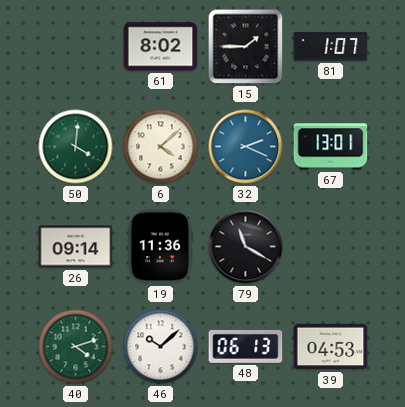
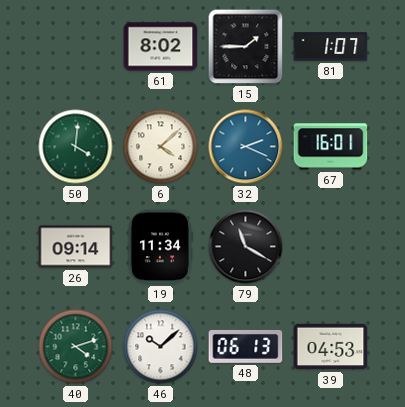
67: 13:01 -> 16:01
19: 11:36 -> 11:34
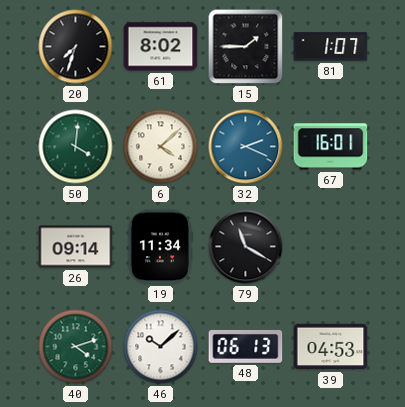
20: none -> 7:33
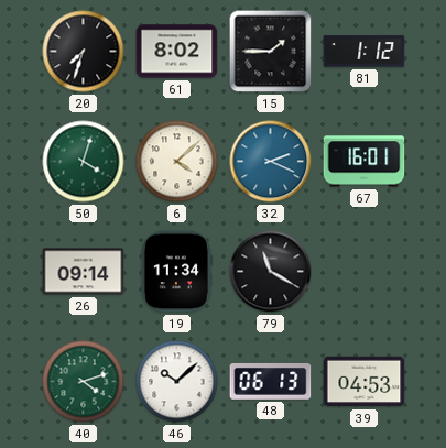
81: 1:07 -> 1:12
50: 4:01 -> 4:03
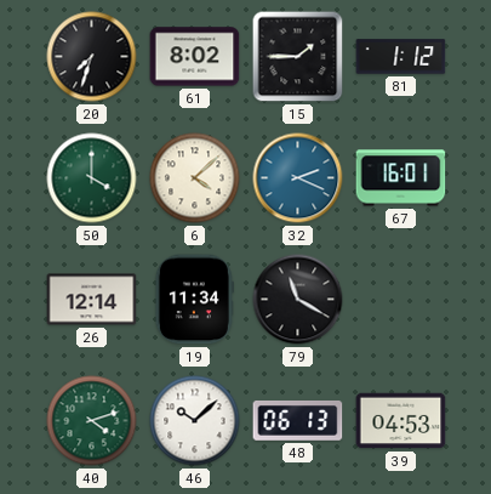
50: 4:03 -> 4:00
26: 09:14 -> 12:14
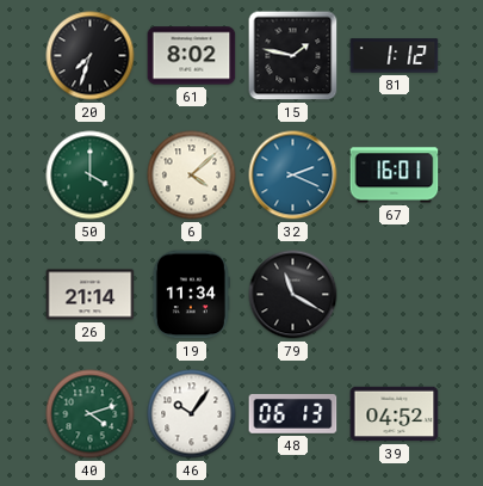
15: 1:45 -> 1:47
26: 12:14 -> 21:14
46: 10:08 -> 10:06
39: 04:53 -> 04:52
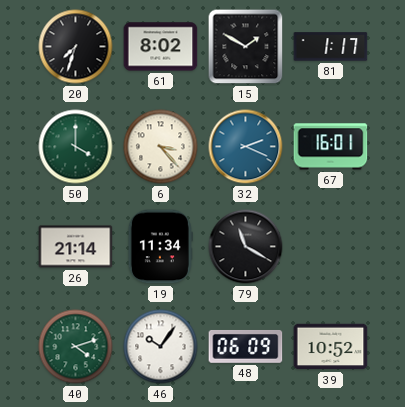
15: 1:47 -> 1:50
81: 1:12 -> 1:17
6: 4:08 -> 3:23
48: 06:13 -> 06:09
39: 04:52 -> 10:52
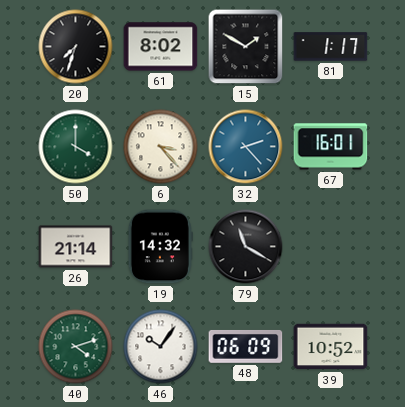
32: 2:19 -> 2:23
19: 11:34 -> 14:32
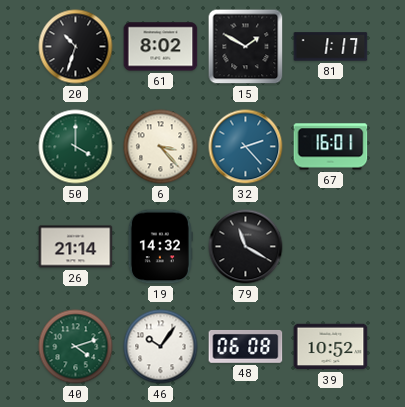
20: 7:33 -> 10:33
48: 06:09 -> 06:08
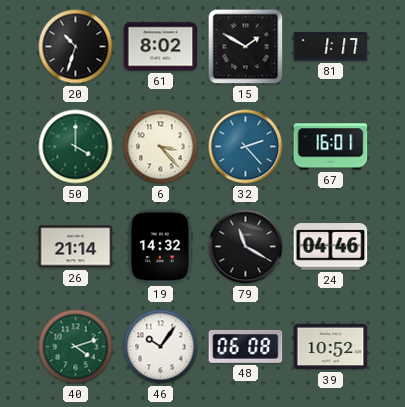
24: none -> 04:46
